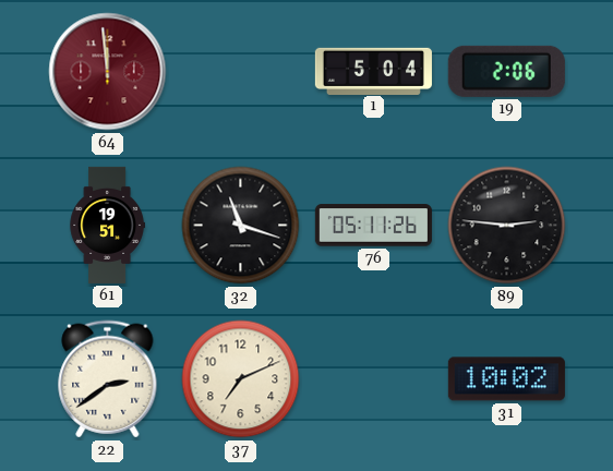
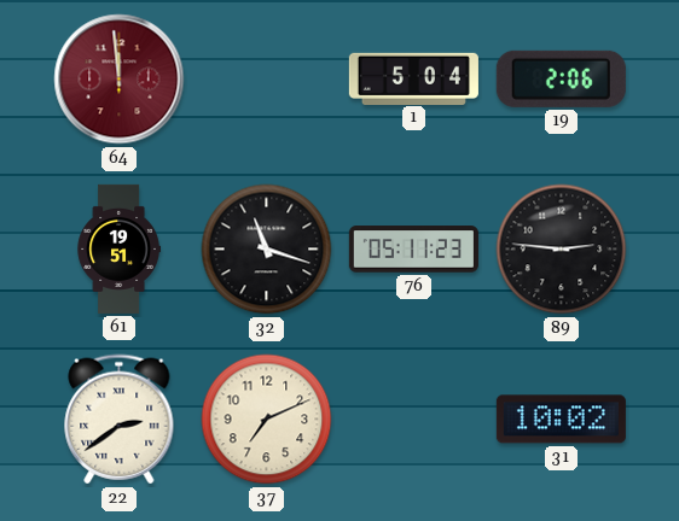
76: 05:11:26 -> 05:11:23
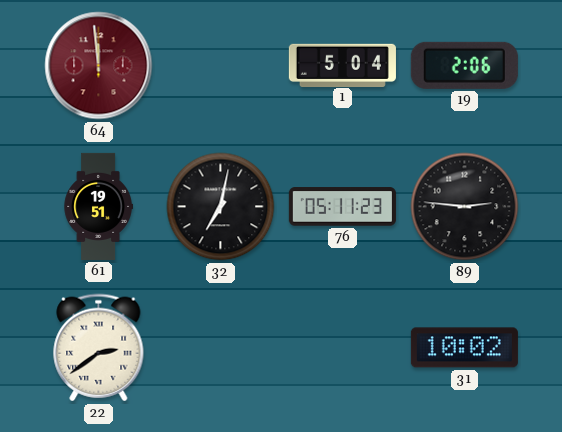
32: 11:18 -> 7:02
37: 7:11 -> none
